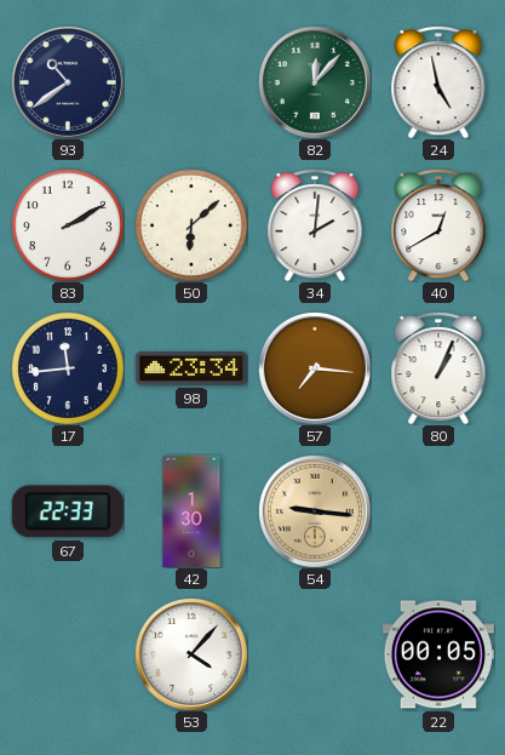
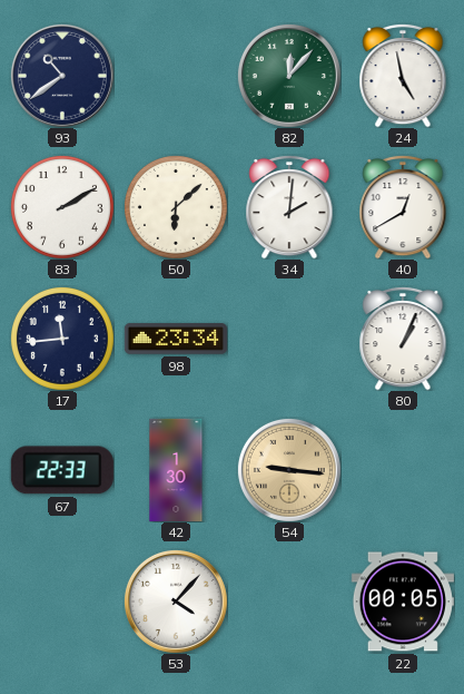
57: 7:16 -> none
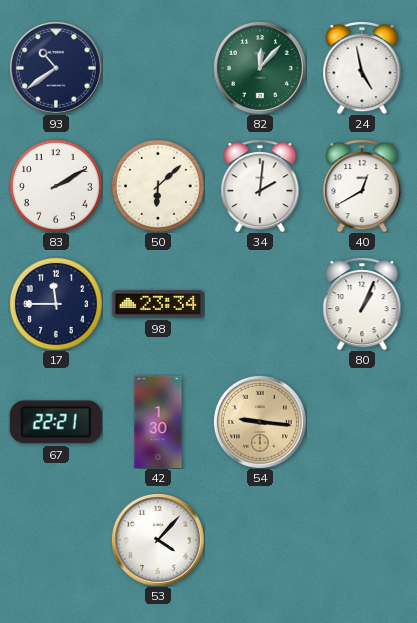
17: 11:44 -> 11:45
67: 22:33 -> 22:21
22: 00:05 -> none
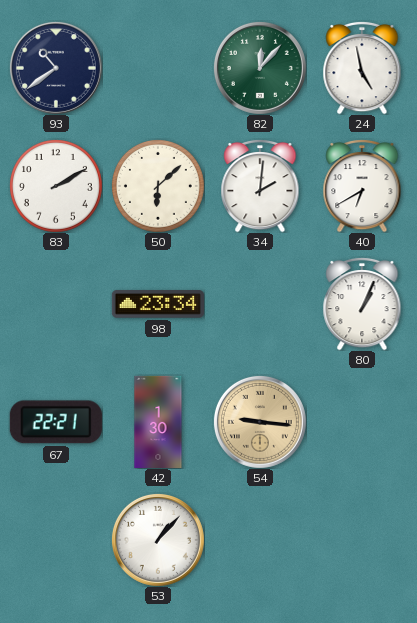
40: 12:40 -> 6:40
17: 11:45 -> none
53: 4:07 -> 1:07
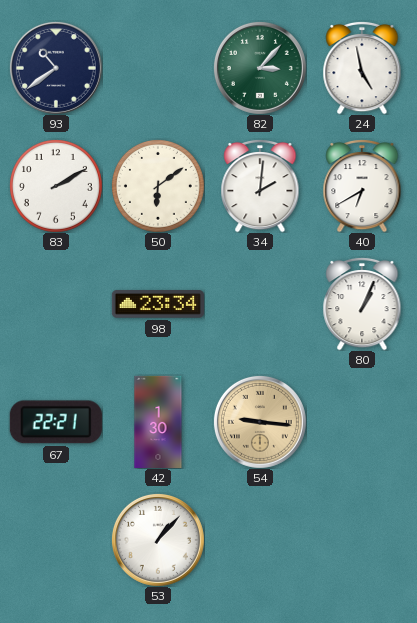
82: 12:07 -> 3:07
50: 6:08 -> 6:09
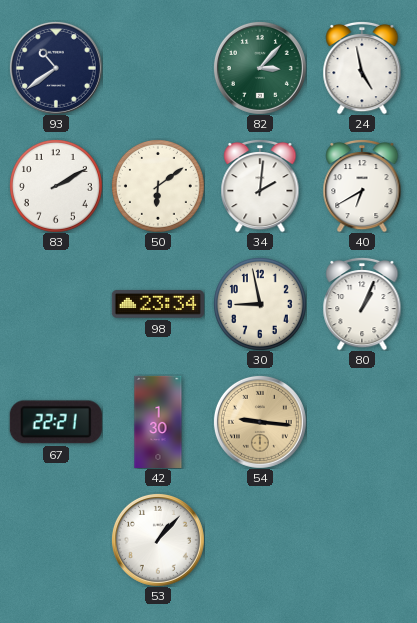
30: none -> 8:58
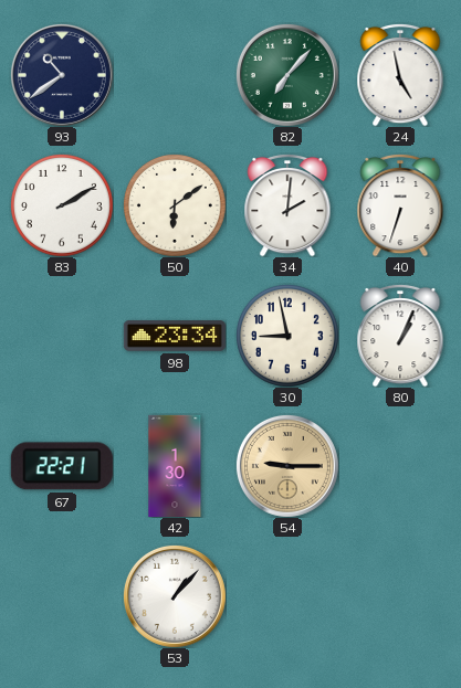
82: 3:07 -> 7:07
40: 6:40 -> 6:33
54: 9:16 -> 9:15
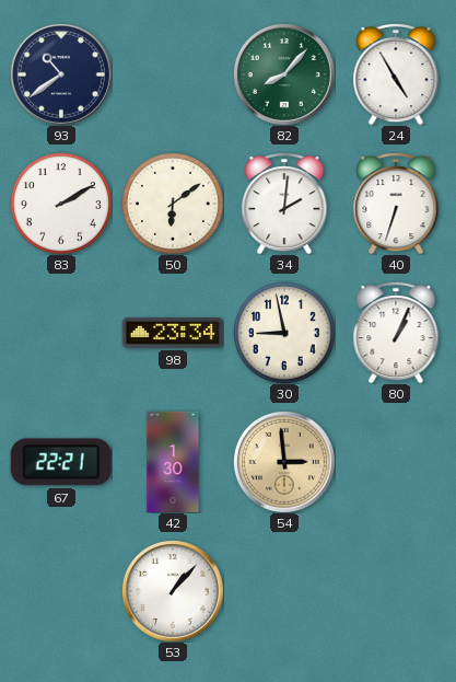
82: 7:07 -> 8:07
24: 4:58 -> 4:55
54: 9:15 -> 2:59
